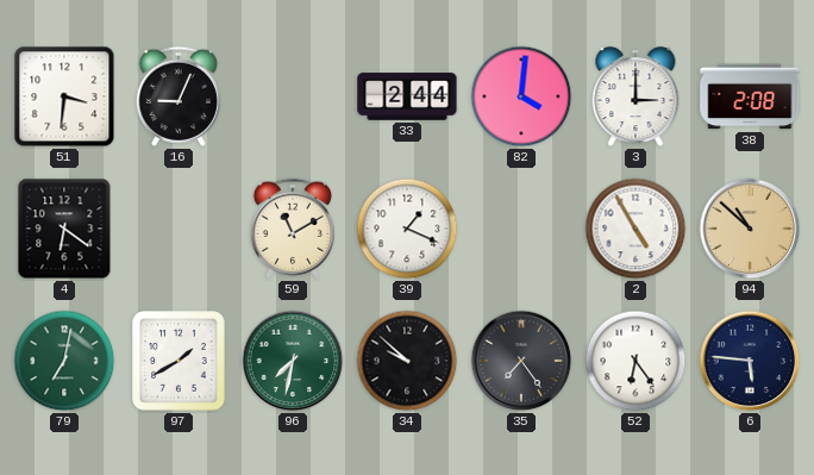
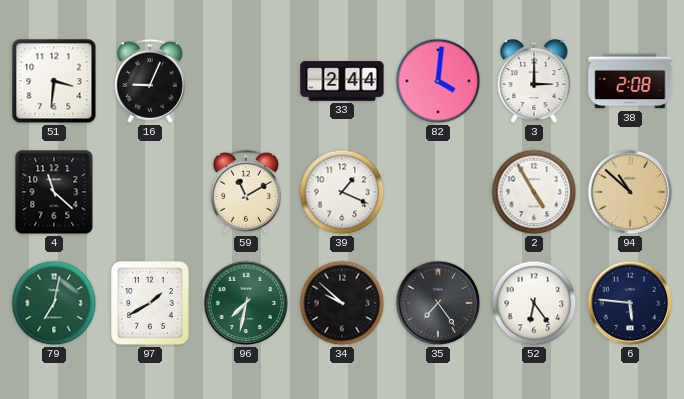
4: 6:21 -> 11:22
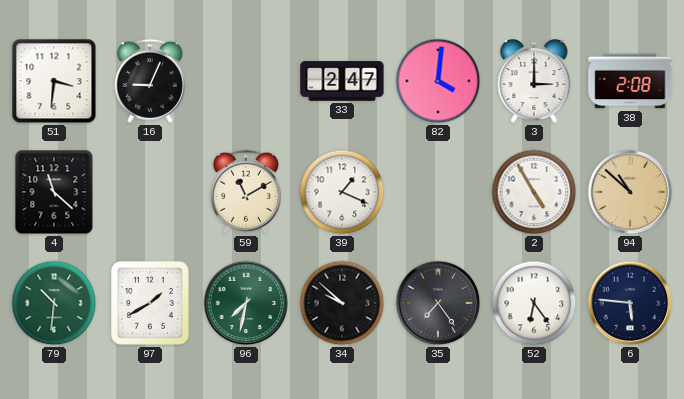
33: 2:44 -> 2:47
79: 7:02 -> 10:31
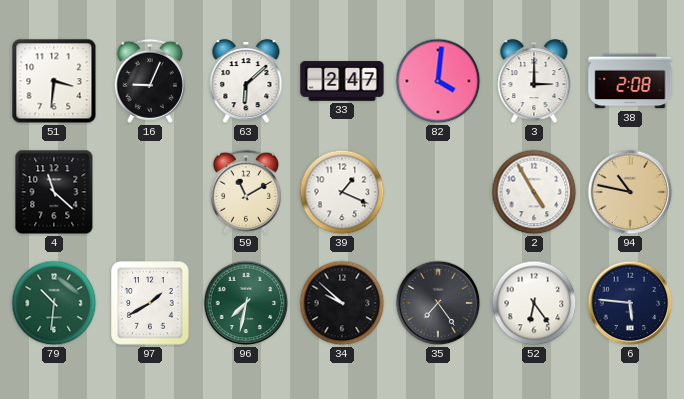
63: none -> 6:08
94: 10:52 -> 10:47
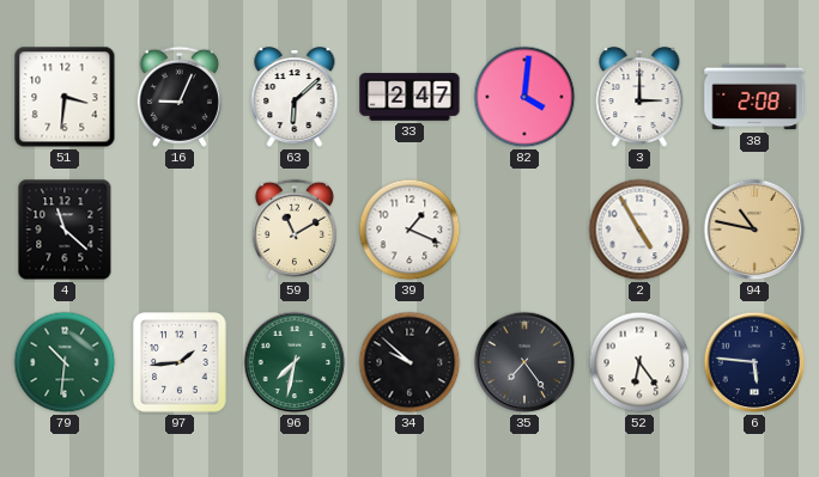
97: 1:40 -> 1:44
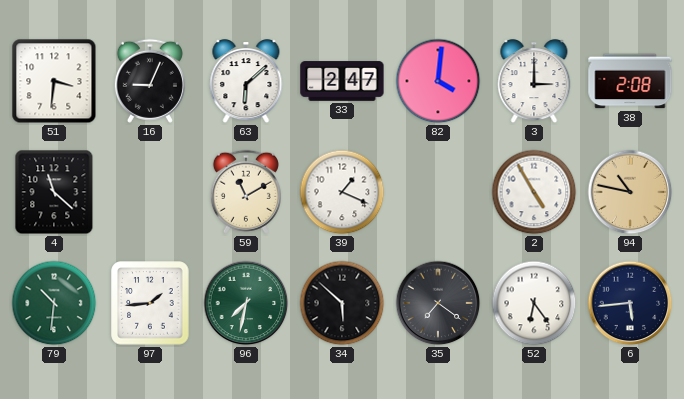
34: 9:52 -> 5:52
35: 7:24 -> 7:21
6: 5:46 -> 5:44
